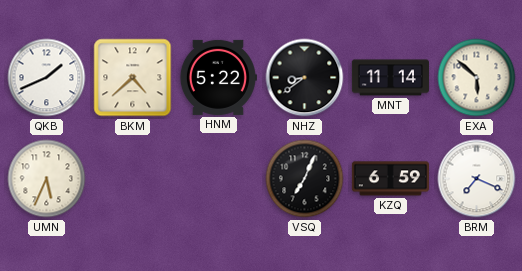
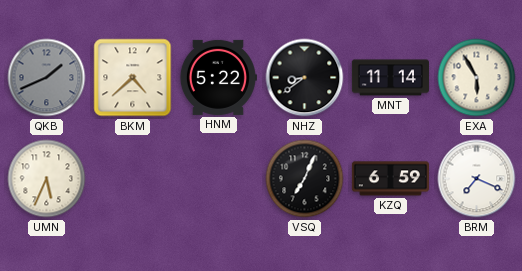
QKB dial: white -> grey
EXA: 5:52 -> 5:55
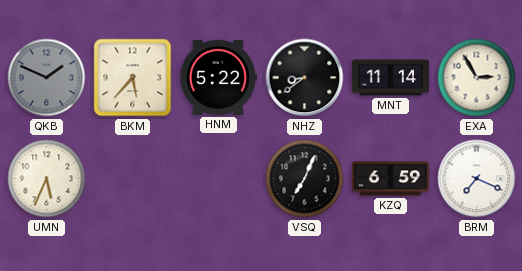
QKB: 1:41 -> 1:49
BKM: 4:38 -> 5:37
EXA: 5:55 -> 2:55
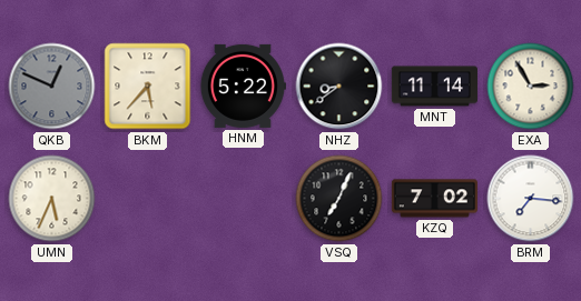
QKB: 1:49 -> 12:49
KZQ: 6:59 -> 7:02
BRM: 7:19 -> 7:16
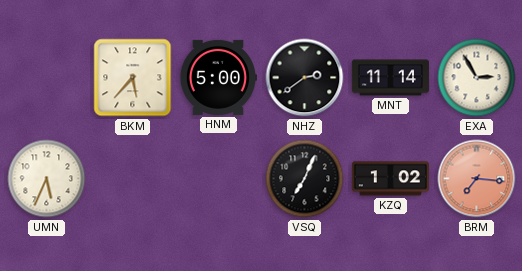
QKB: 12:49 -> none
HNM: 5:22 -> 5:00
NHZ: 8:39 -> 2:39
KZQ: 7:02 -> 1:02
BRM dial: white -> salmon
